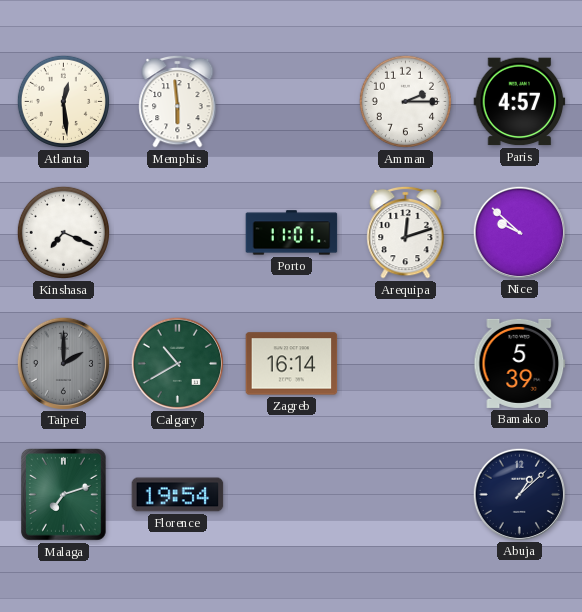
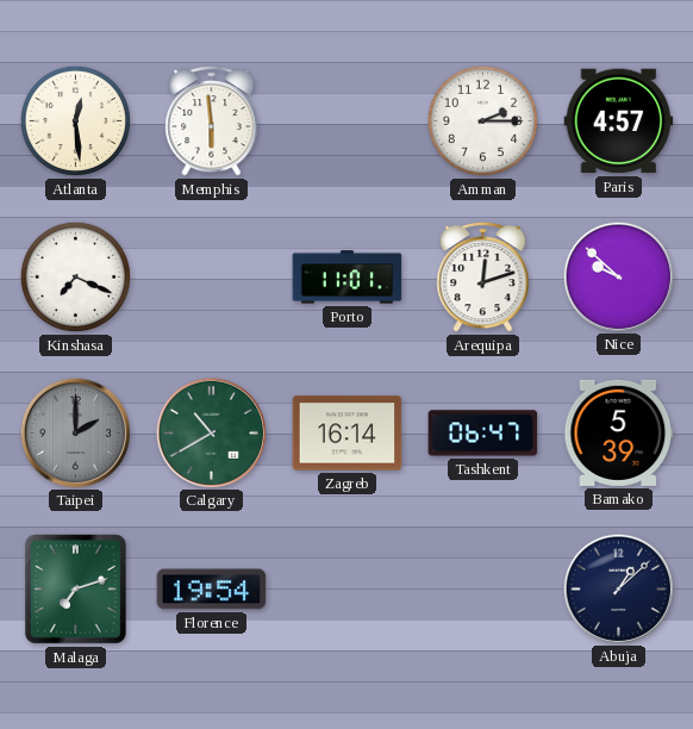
Tashkent: none -> 06:47
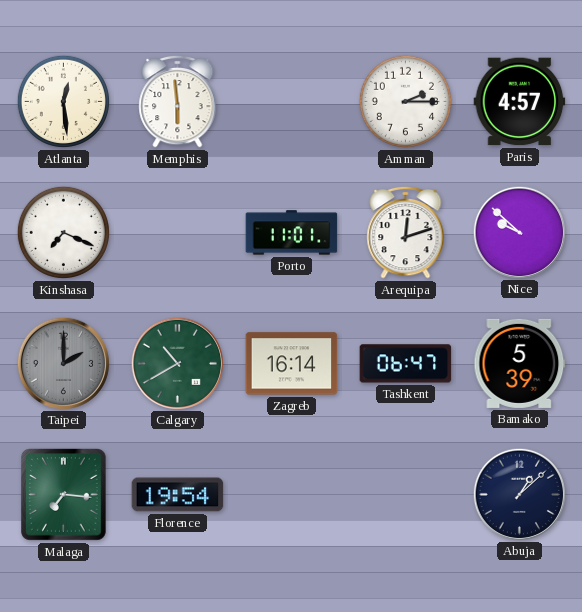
Malaga: 7:12 -> 7:16
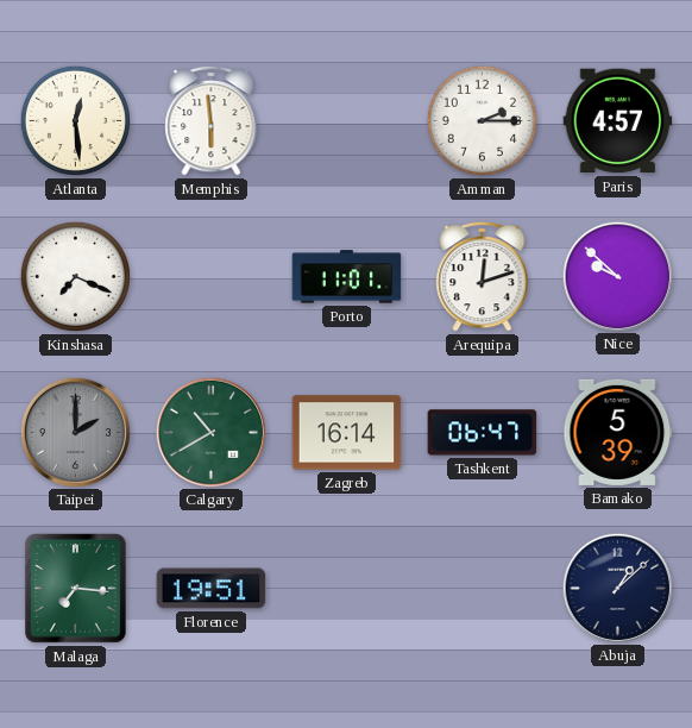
Florence: 19:54 -> 19:51
